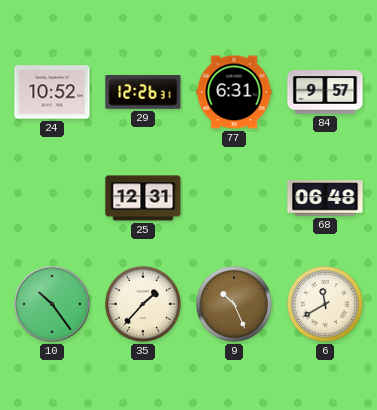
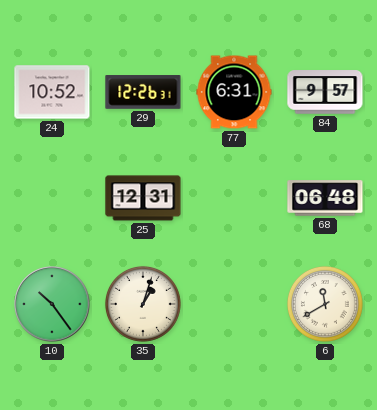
35: 1:37 -> 1:03
9: 10:26 -> none
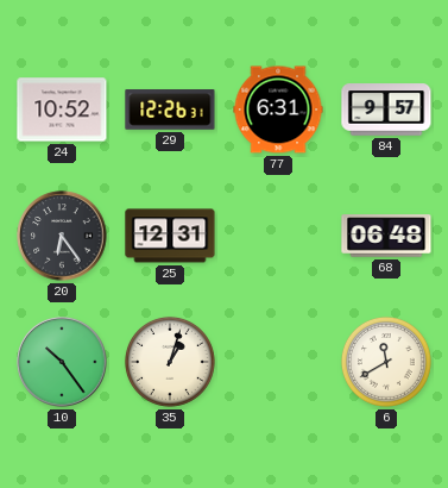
20: none -> 6:24
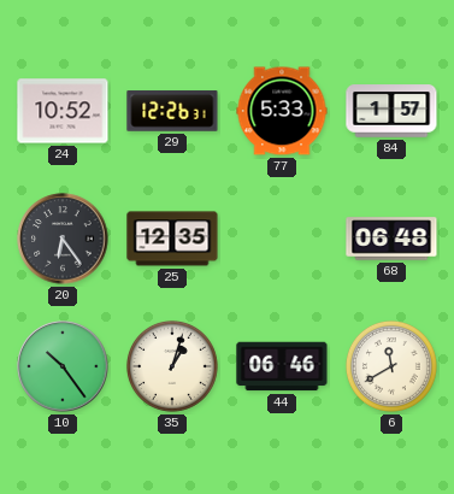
77: 6:31 -> 5:33
84: 9:57 -> 1:57
25: 12:31 -> 12:35
44: none -> 06:46
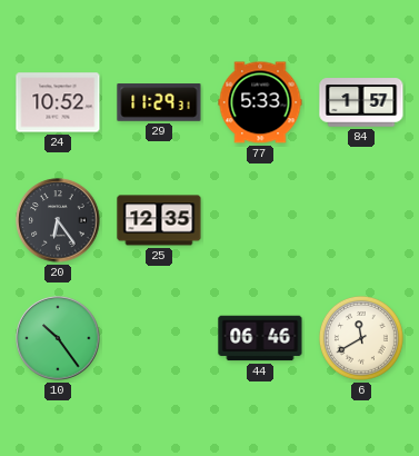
29: 12:26 -> 11:29
68: 06:48 -> none
35: 1:03 -> none
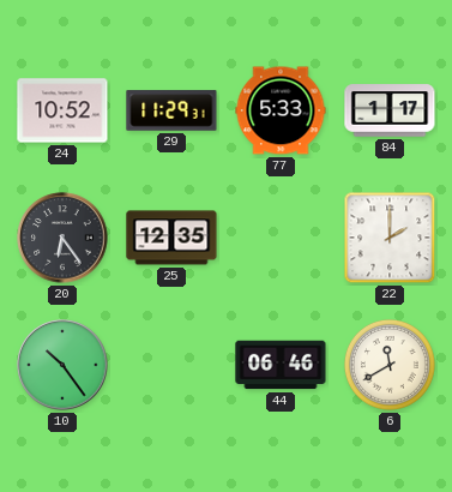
84: 1:57 -> 1:17
22: none -> 2:00
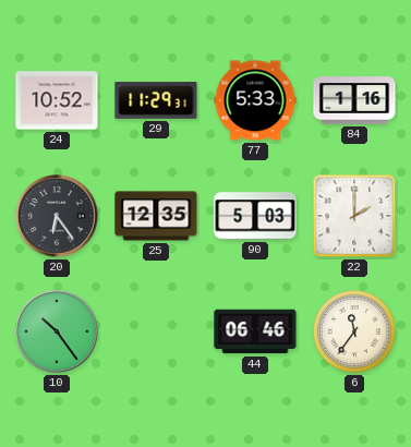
84: 1:17 -> 1:16
90: none -> 5:03
6: 11:40 -> 11:36
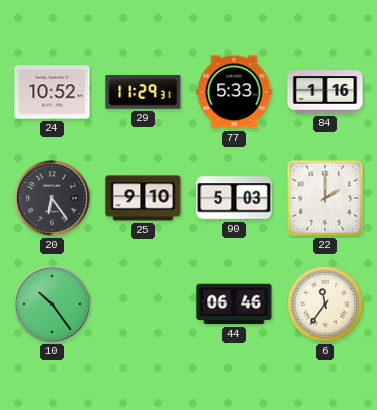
25: 12:35 -> 9:10
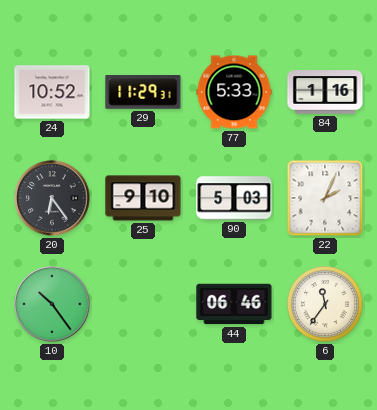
22: 2:00 -> 2:04
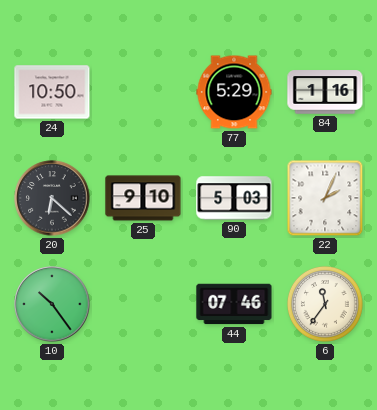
24: 10:52 -> 10:50
29: 11:29 -> none
77: 5:33 -> 5:29
20: 6:24 -> 6:22
44: 06:46 -> 07:46
